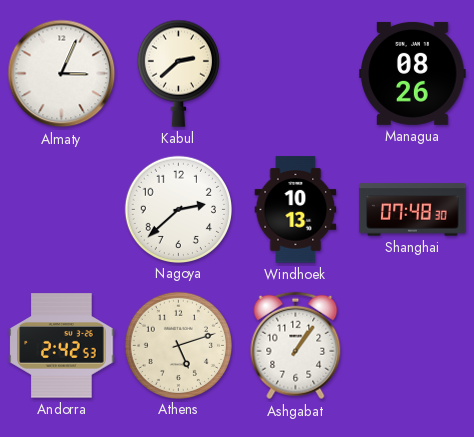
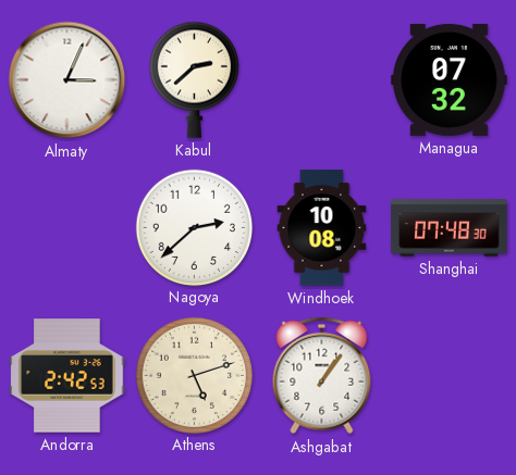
Managua: 08:26 -> 07:32
Windhoek: 10:13 -> 10:08
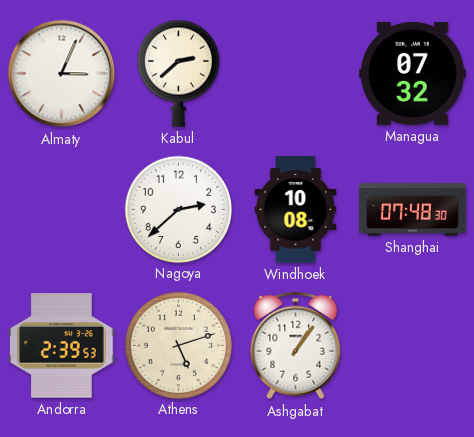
Andorra: 2:42 -> 2:39
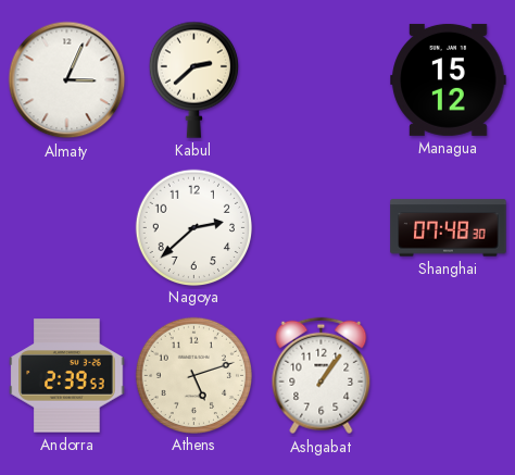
Managua: 07:32 -> 15:12
Windhoek: 10:08 -> none
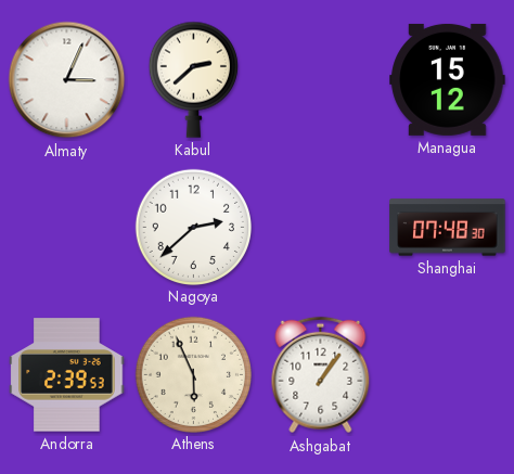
Athens: 5:12 -> 5:56
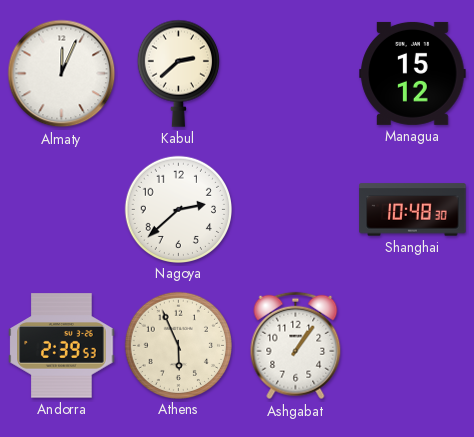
Almaty: 3:04 -> 12:04
Shanghai: 07:48 -> 10:48
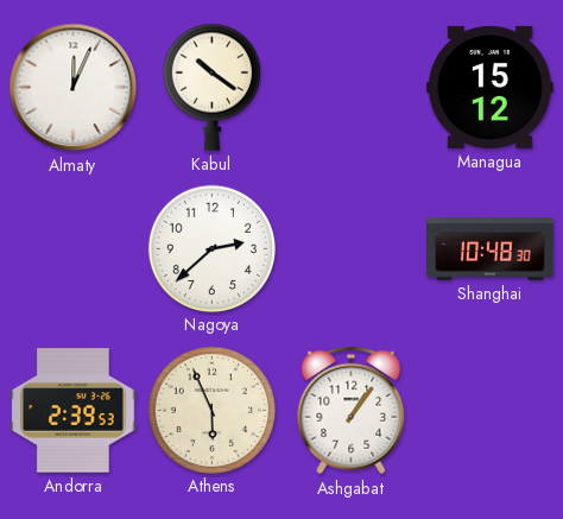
Kabul: 2:38 -> 10:21
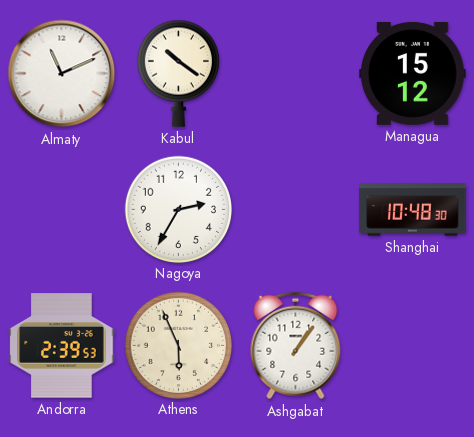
Almaty: 12:04 -> 11:11
Nagoya: 2:38 -> 2:35
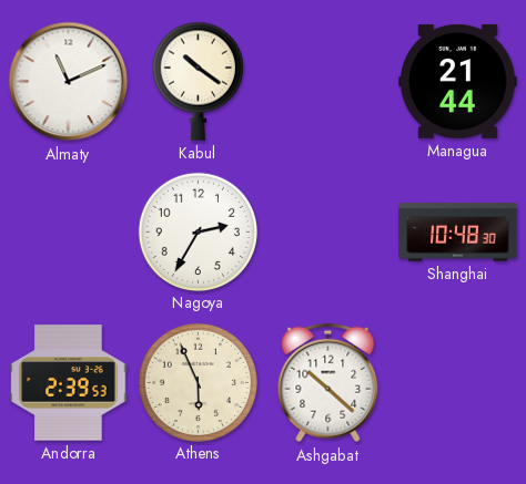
Managua: 15:12 -> 21:44
Ashgabat: 1:06 -> 10:22
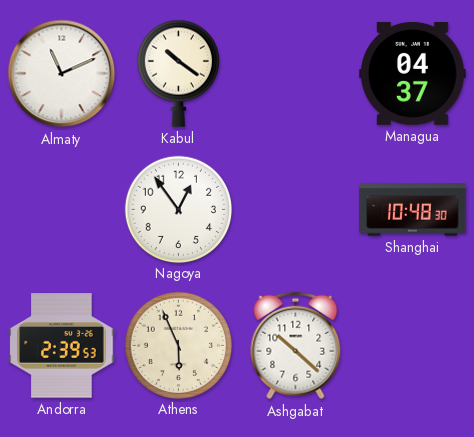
Managua: 21:44 -> 04:37
Nagoya: 2:35 -> 12:54
